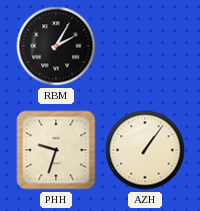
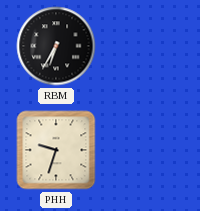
RBM: 2:05 -> 6:35
AZH: 1:06 -> none
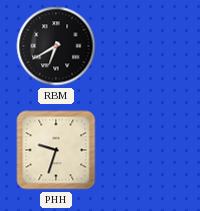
RBM: 6:35 -> 6:40
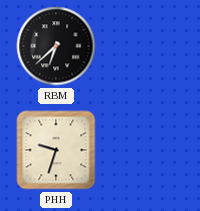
RBM: 6:40 -> 6:38
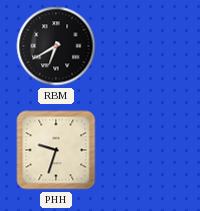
RBM: 6:38 -> 6:40
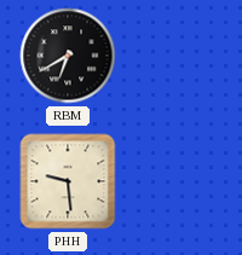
PHH: 9:33 -> 9:29
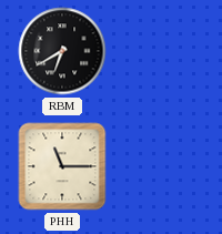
PHH: 9:29 -> 11:15
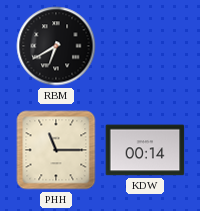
KDW: none -> 00:14
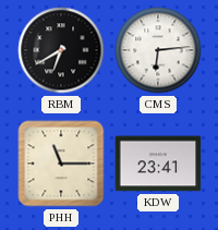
CMS: none -> 6:14
KDW: 00:14 -> 23:41
